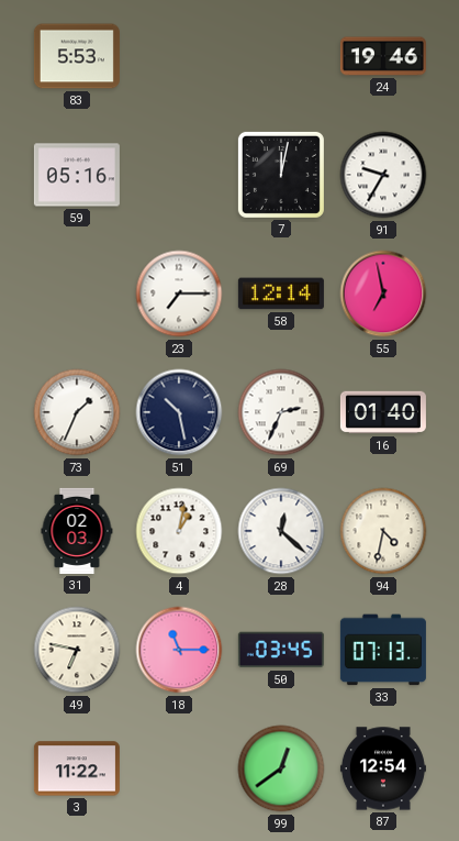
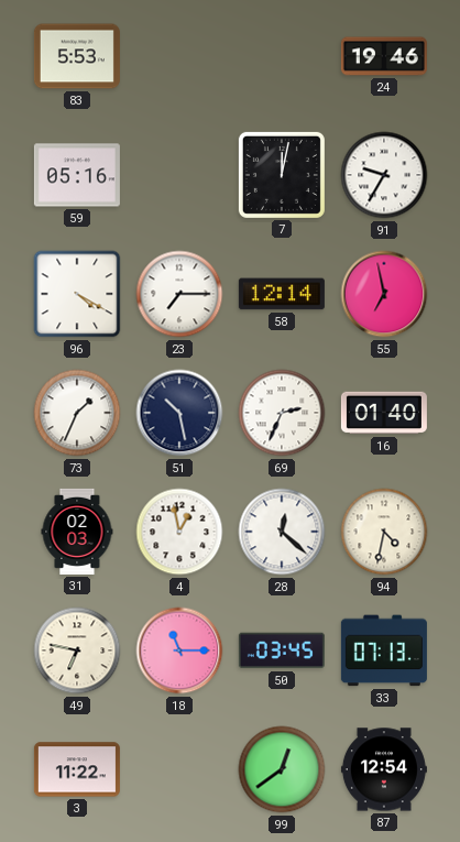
96: none -> 4:20
4: 1:02 -> 12:58
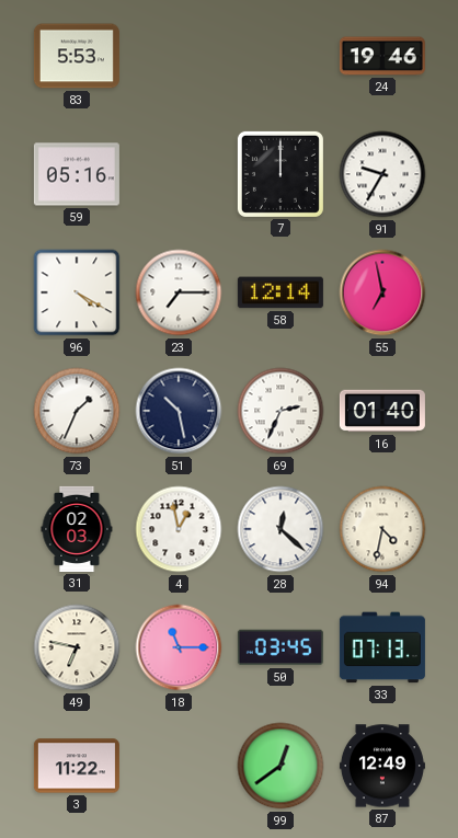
7: 12:02 -> 12:00
87: 12:54 -> 12:49
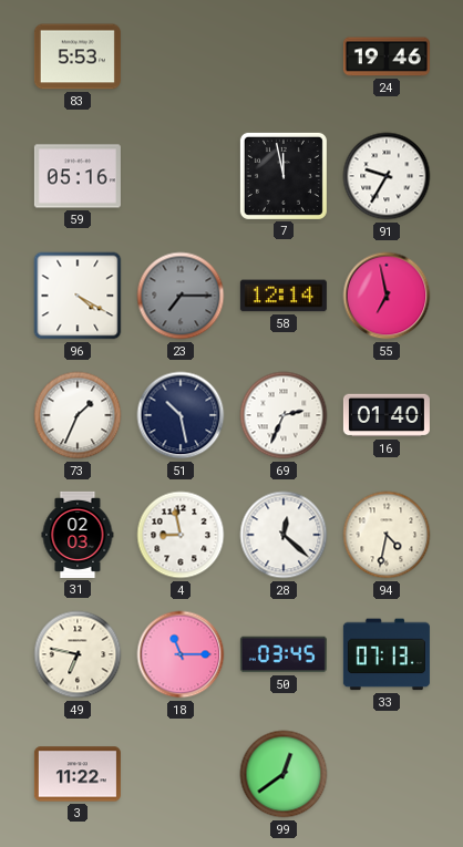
7: 12:00 -> 11:58
23 dial: white -> grey
4: 12:58 -> 8:58
87: 12:49 -> none
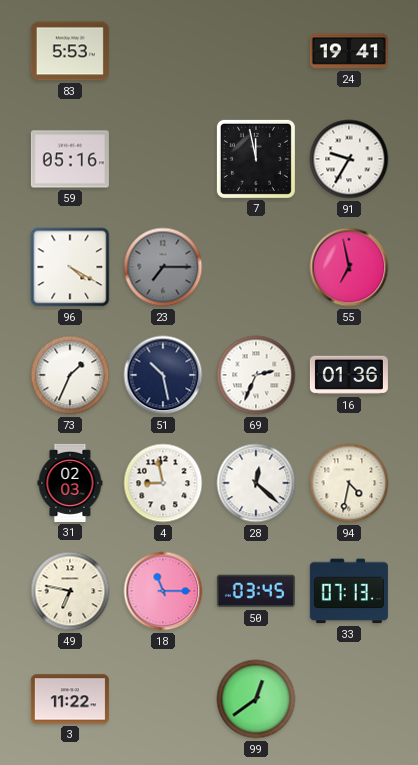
24: 19:46 -> 19:41
58: 12:14 -> none
16: 01:40 -> 01:36
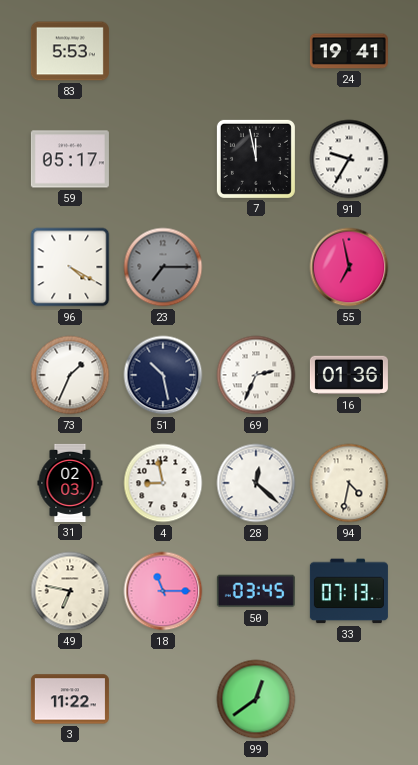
59: 05:16 -> 05:17
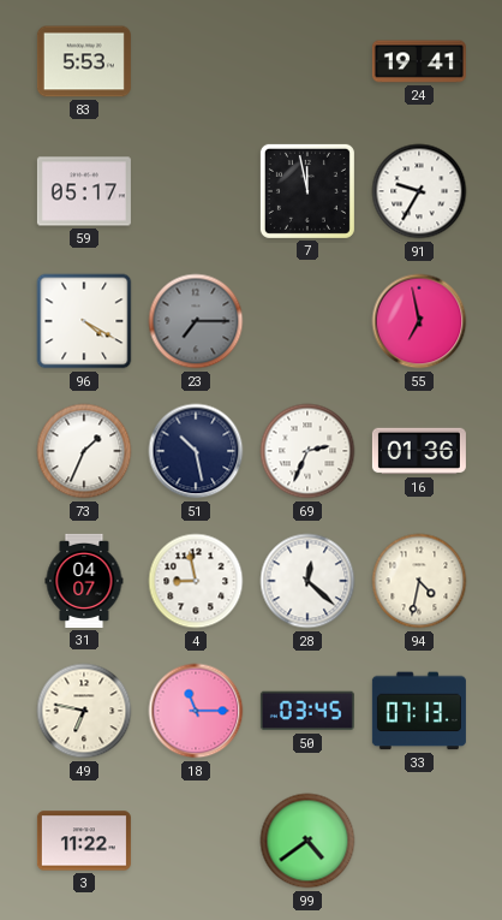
31: 02:03 -> 04:07
99: 12:39 -> 4:39
